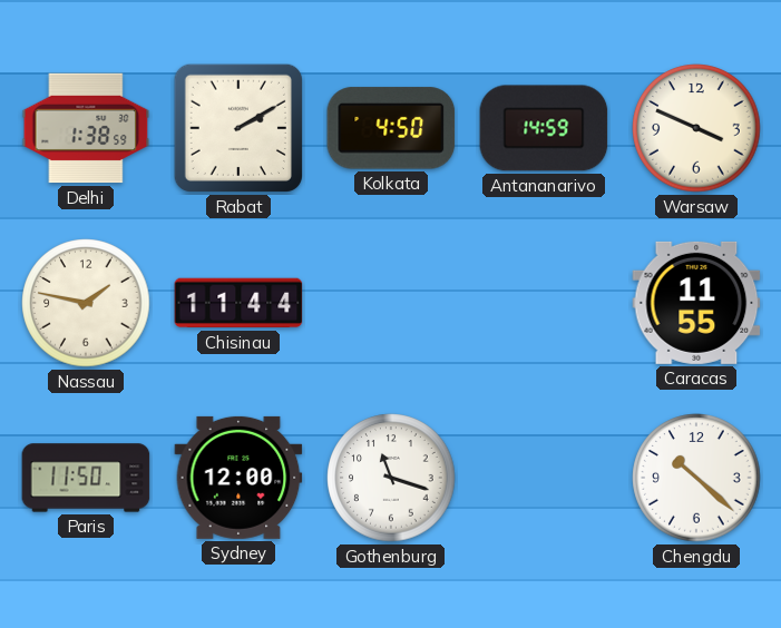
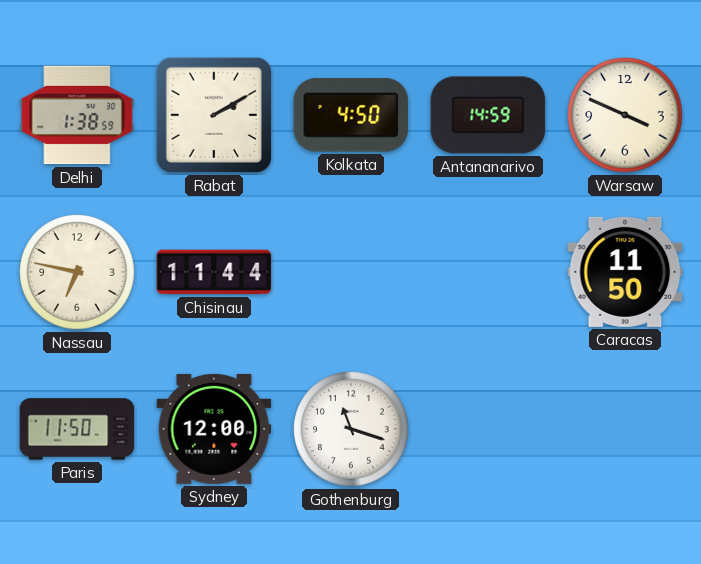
Nassau: 1:47 -> 6:47
Caracas: 11:55 -> 11:50
Chengdu: 10:22 -> none
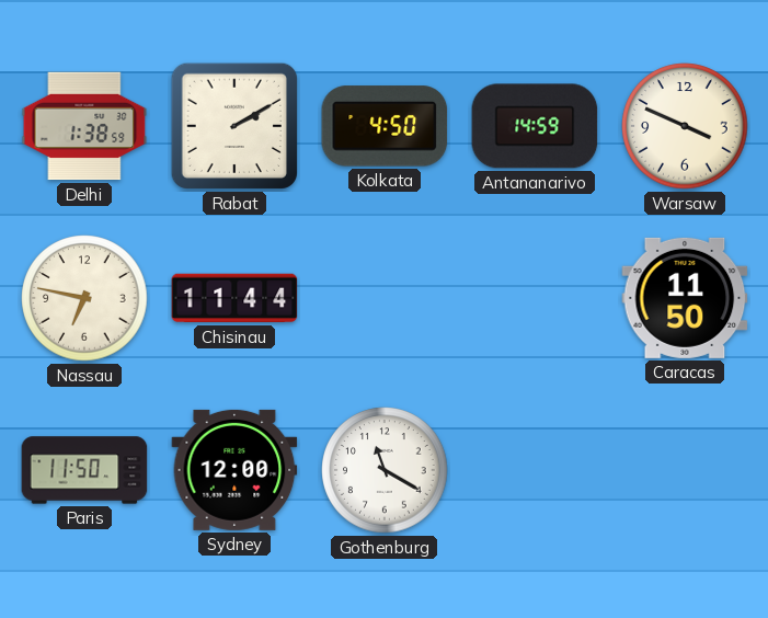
Gothenburg: 11:18 -> 11:20
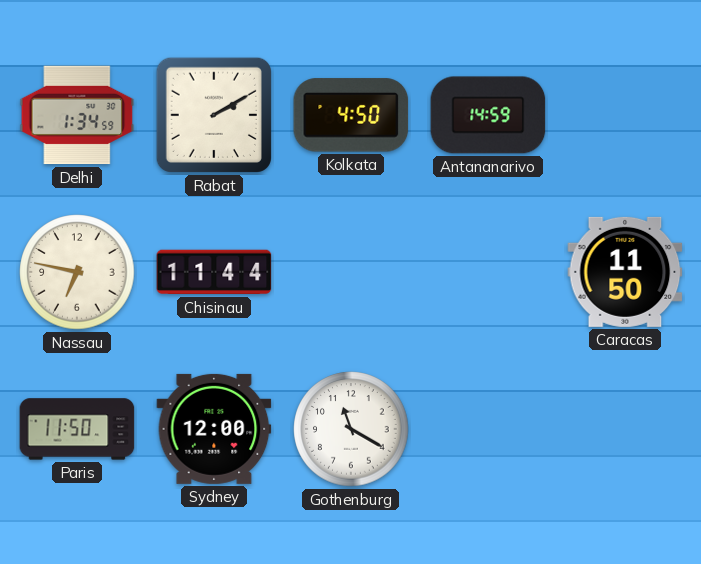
Delhi: 1:38 -> 1:34
Warsaw: 3:49 -> none
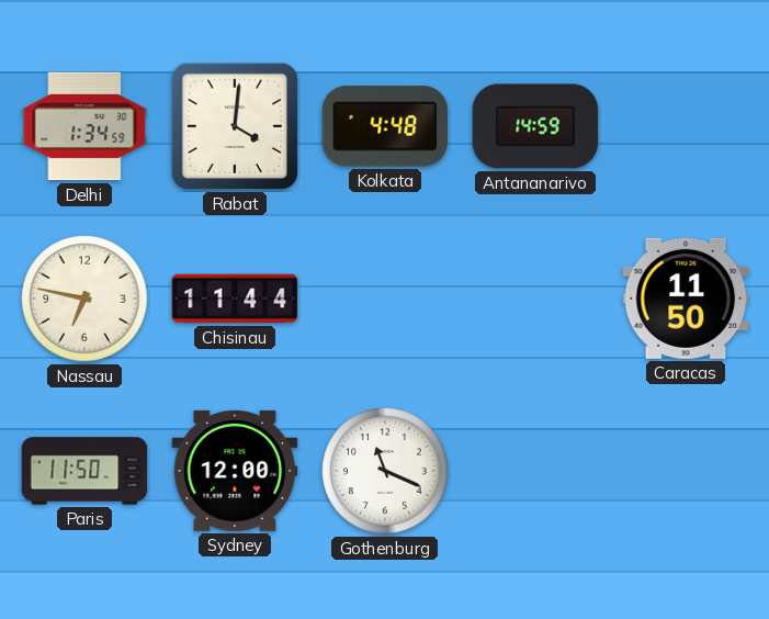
Rabat: 2:10 -> 4:01
Kolkata: 4:50 -> 4:48
Gothenburg: 11:20 -> 11:19
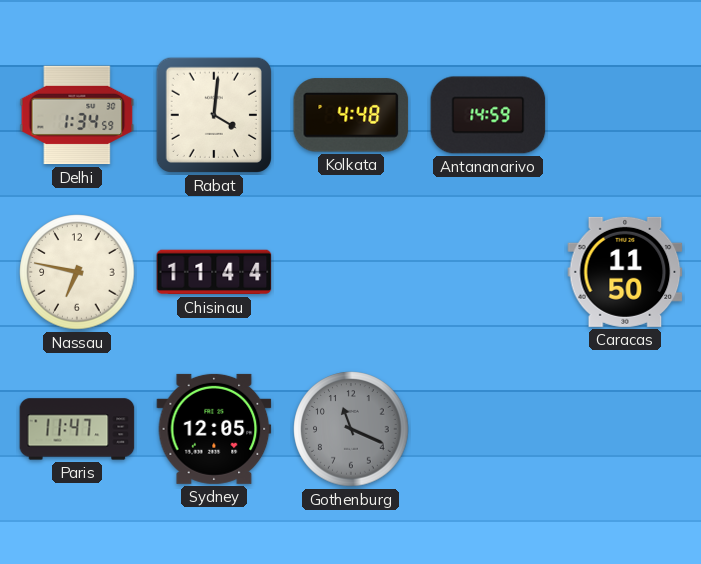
Paris: 11:50 -> 11:47
Sydney: 12:00 -> 12:05
Gothenburg dial: white -> grey
